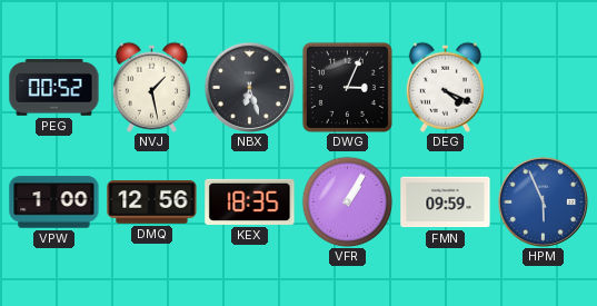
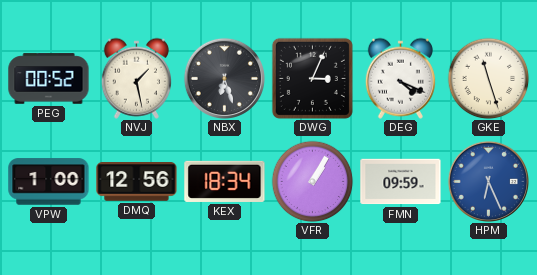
GKE: none -> 11:27
KEX: 18:35 -> 18:34
HPM: 5:56 -> 6:26
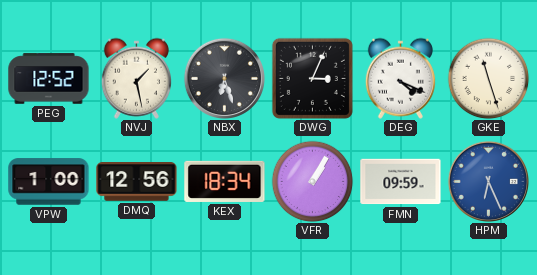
PEG: 00:52 -> 12:52
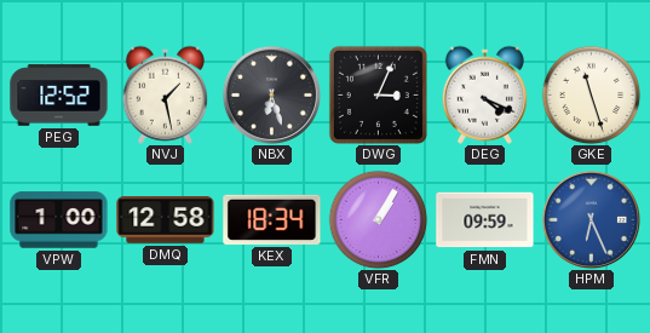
DMQ: 12:56 -> 12:58
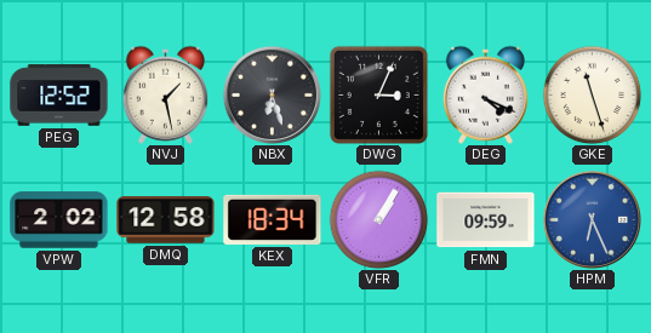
VPW: 1:00 -> 2:02
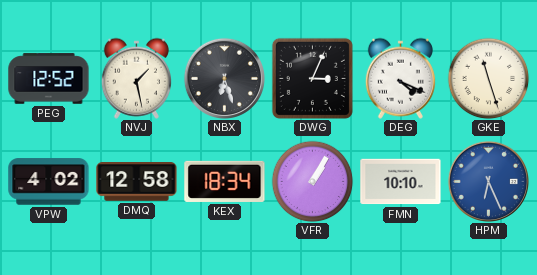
VPW: 2:02 -> 4:02
FMN: 09:59 -> 10:10
